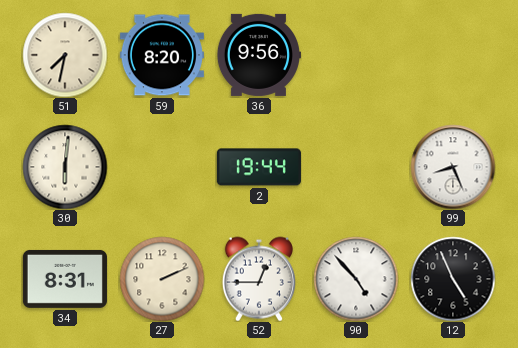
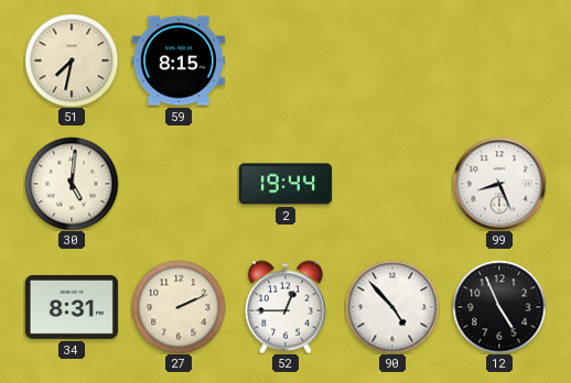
59: 8:20 -> 8:15
36: 9:56 -> none
30: 6:01 -> 5:01
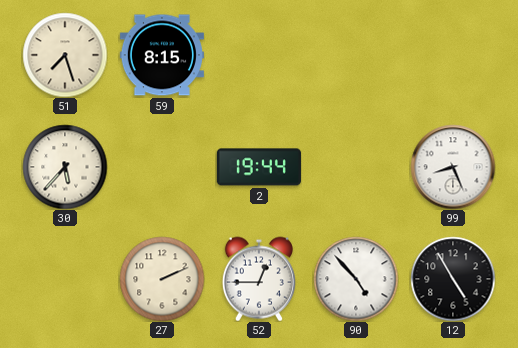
51: 7:32 -> 7:27
30: 5:01 -> 5:37
34: 8:31 -> none
12: 4:56 -> 4:55
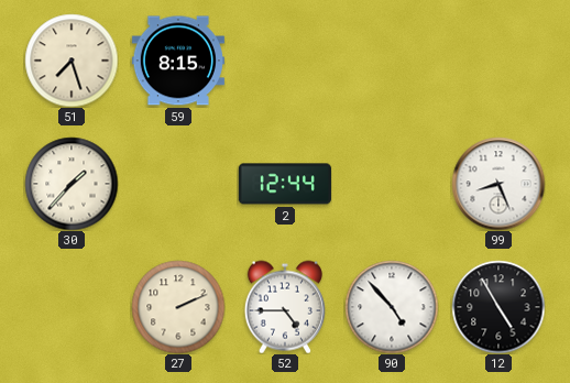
30: 5:37 -> 1:37
2: 19:44 -> 12:44
52: 12:45 -> 4:45
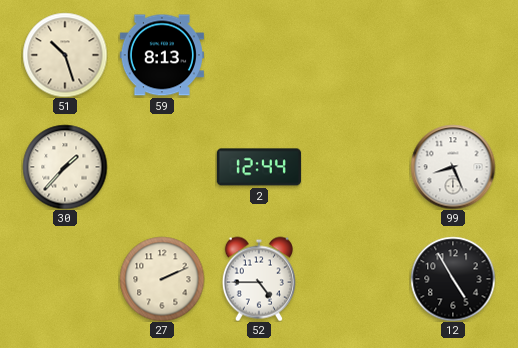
51: 7:27 -> 10:27
59: 8:15 -> 8:13
90: 4:53 -> none
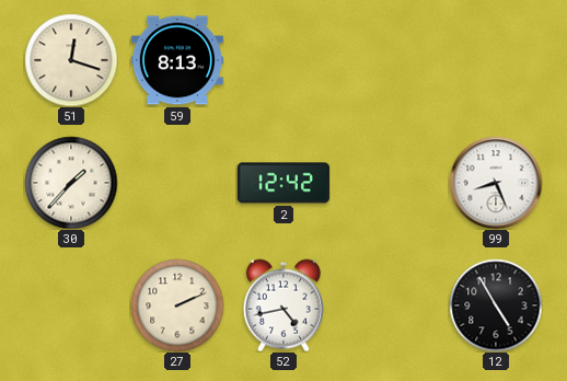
51: 10:27 -> 12:18
2: 12:44 -> 12:42
52: 4:45 -> 4:43
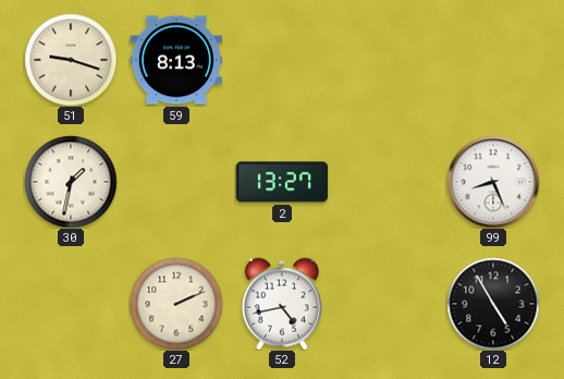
51: 12:18 -> 9:18
30: 1:37 -> 1:32
2: 12:42 -> 13:27
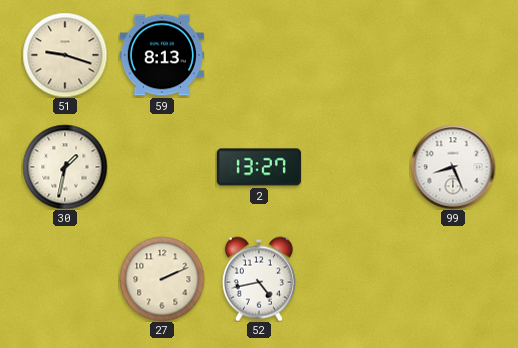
12: 4:55 -> none
